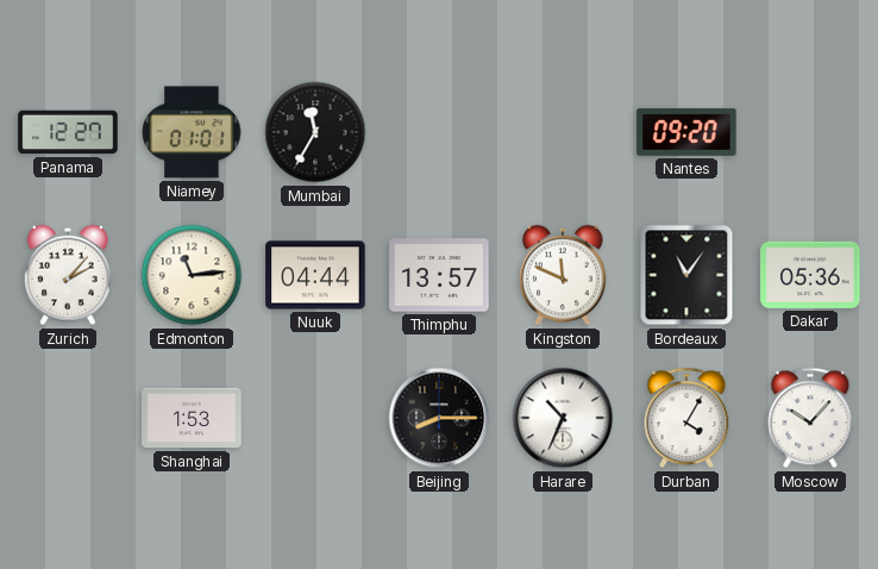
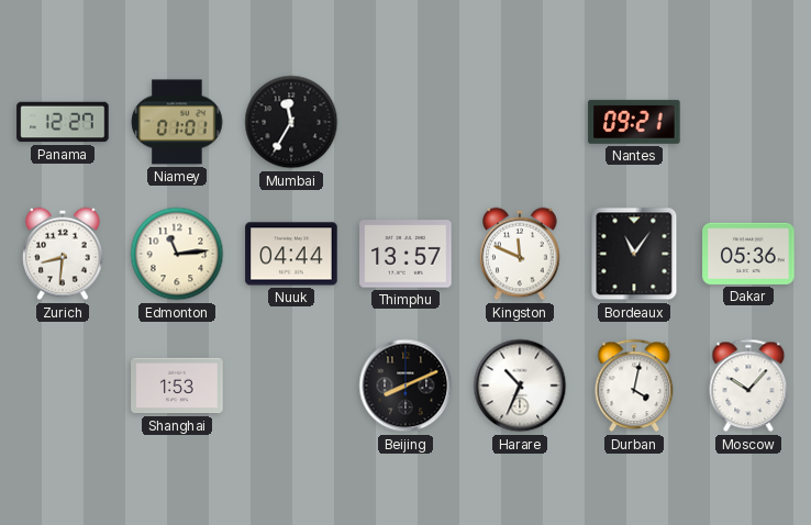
Nantes: 09:20 -> 09:21
Zurich: 2:07 -> 8:31
Beijing: 8:15 -> 8:11
Durban: 4:05 -> 4:02
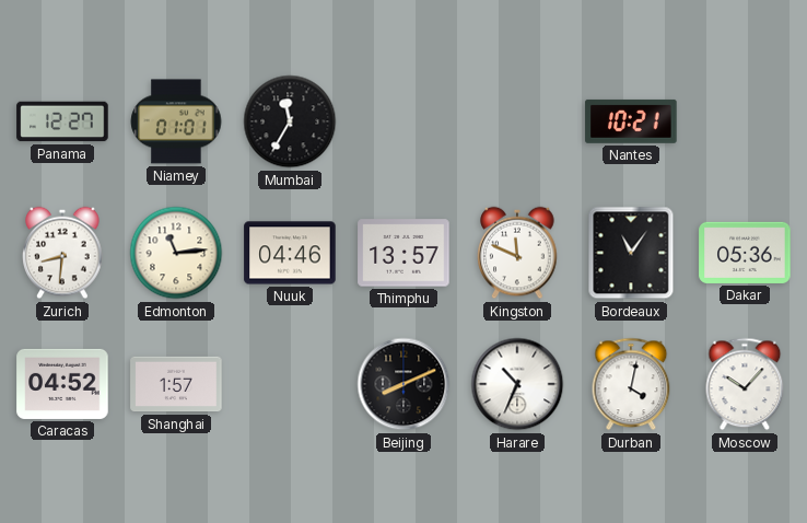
Nantes: 09:21 -> 10:21
Nuuk: 04:44 -> 04:46
Caracas: none -> 04:52
Shanghai: 1:53 -> 1:57
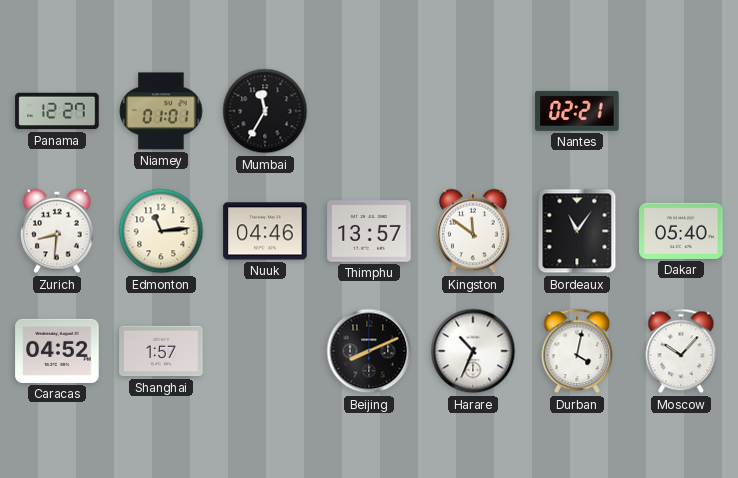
Nantes: 10:21 -> 02:21
Kingston: 11:49 -> 11:51
Dakar: 05:36 -> 05:40
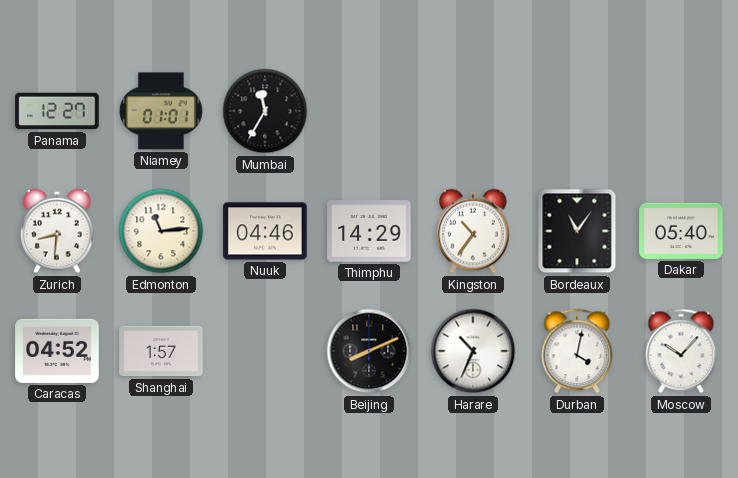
Nantes: 02:21 -> none
Thimphu: 13:57 -> 14:29
Kingston: 11:51 -> 10:36
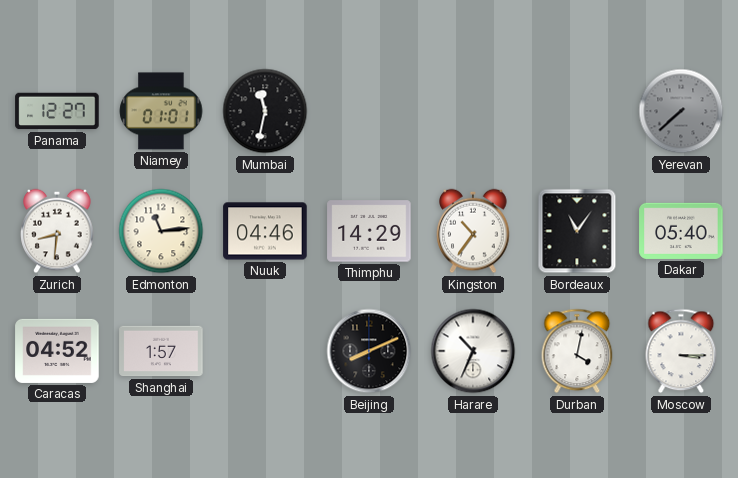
Mumbai: 11:35 -> 11:32
Yerevan: none -> 7:38
Moscow: 10:07 -> 3:15
